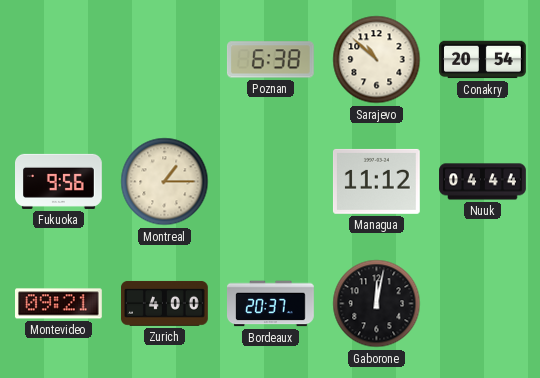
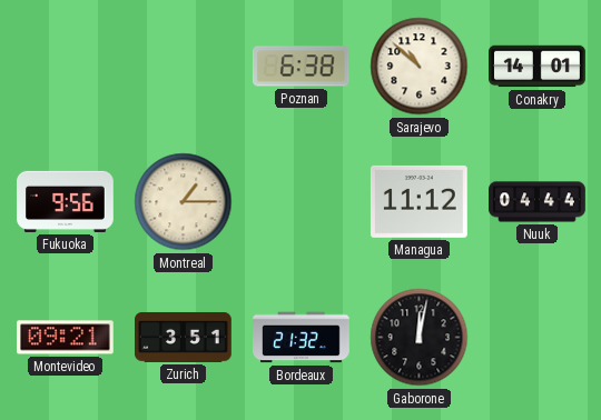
Conakry: 20:54 -> 14:01
Zurich: 4:00 -> 3:51
Bordeaux: 20:37 -> 21:32
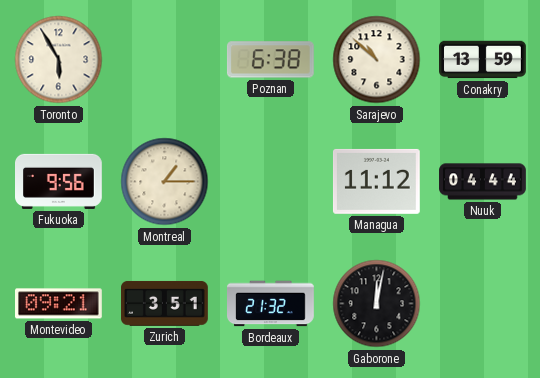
Toronto: none -> 5:55
Conakry: 14:01 -> 13:59
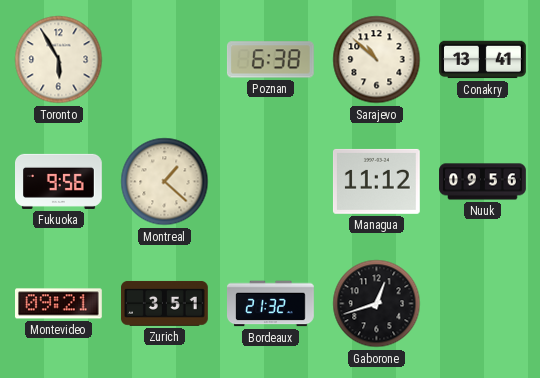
Conakry: 13:59 -> 13:41
Montreal: 1:15 -> 1:22
Nuuk: 04:44 -> 09:56
Gaborone: 12:02 -> 12:42
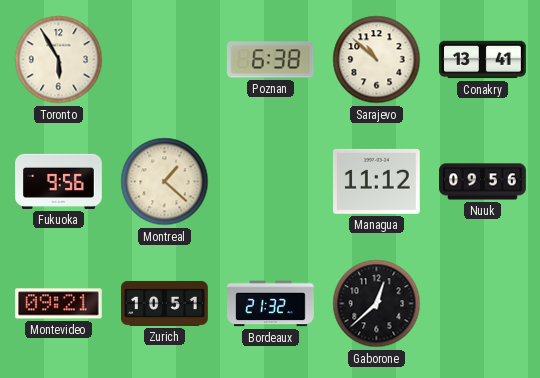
Zurich: 3:51 -> 10:51
Gaborone: 12:42 -> 12:38
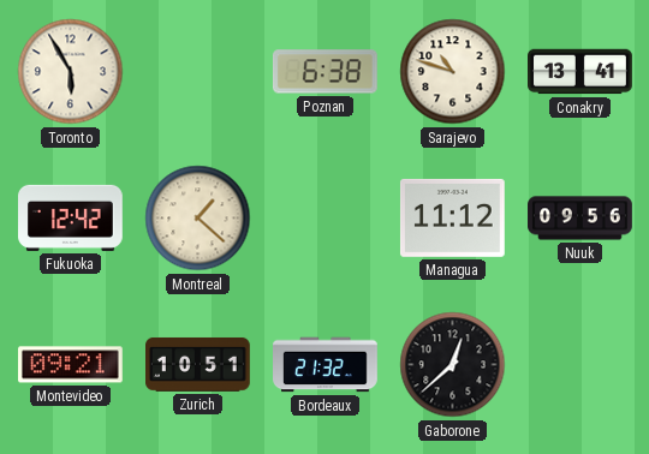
Sarajevo: 10:52 -> 10:48
Fukuoka: 9:56 -> 12:42
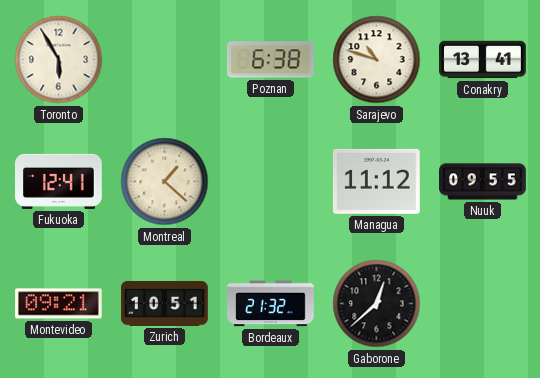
Fukuoka: 12:42 -> 12:41
Nuuk: 09:56 -> 09:55
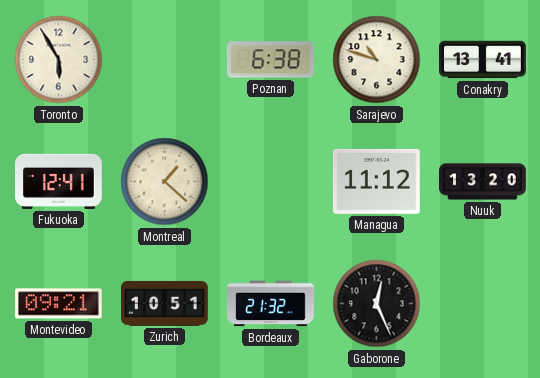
Nuuk: 09:55 -> 13:20
Gaborone: 12:38 -> 12:26
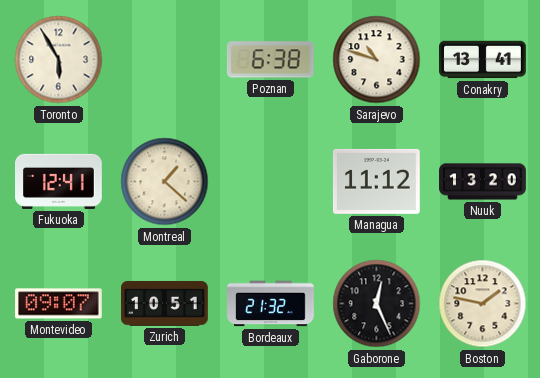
Montevideo: 09:21 -> 09:07
Boston: none -> 1:47
